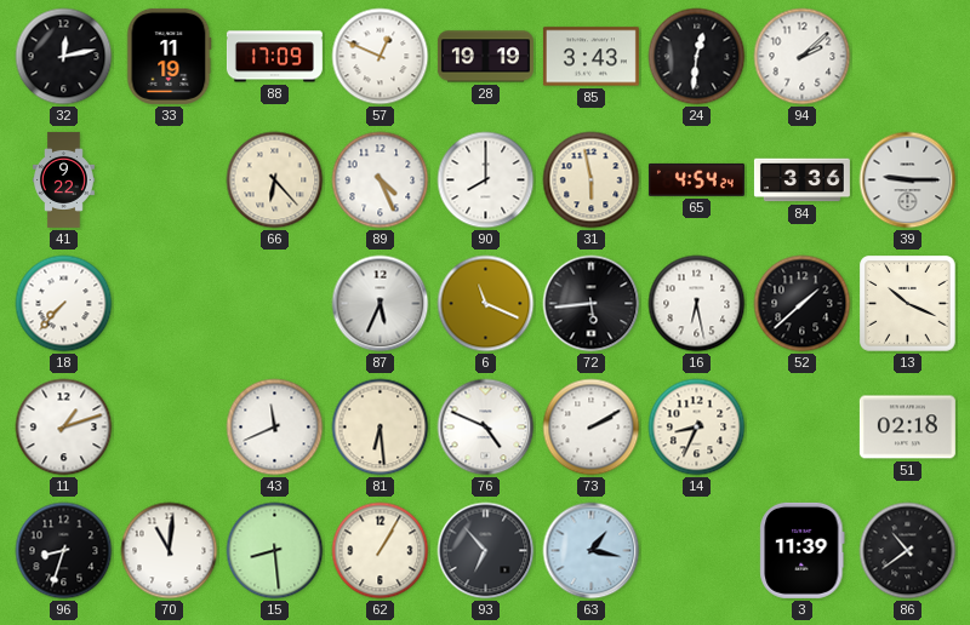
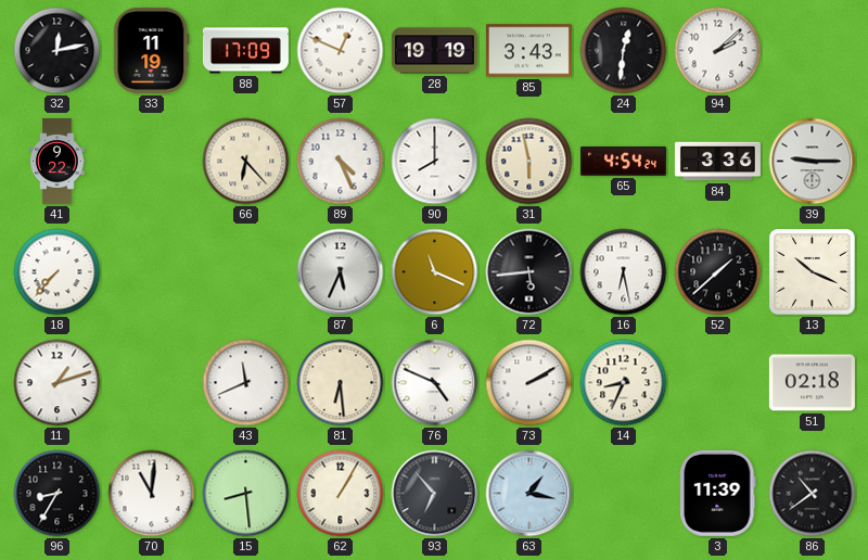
96: 8:33 -> 8:35
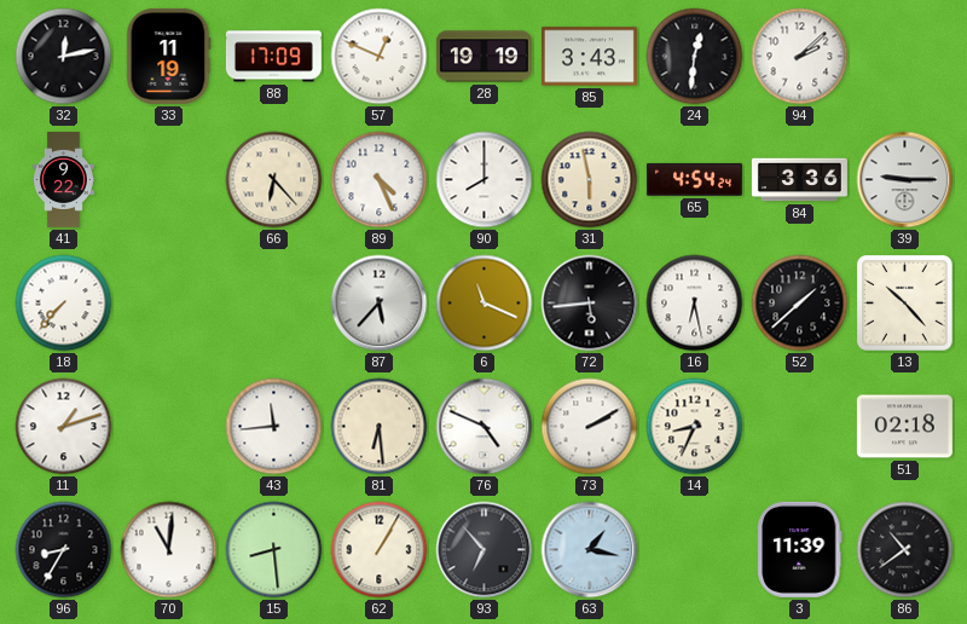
87: 5:34 -> 5:37
13: 10:19 -> 10:23
43: 11:41 -> 11:44
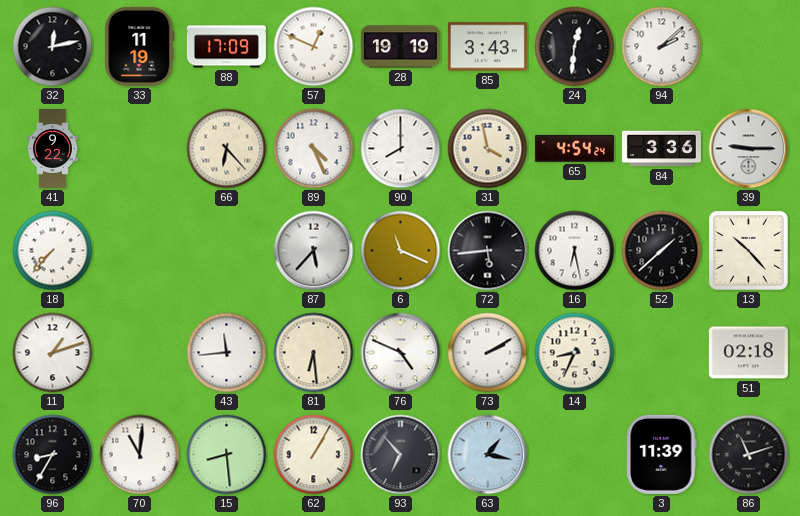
31: 5:58 -> 3:58
86: 10:39 -> 11:12
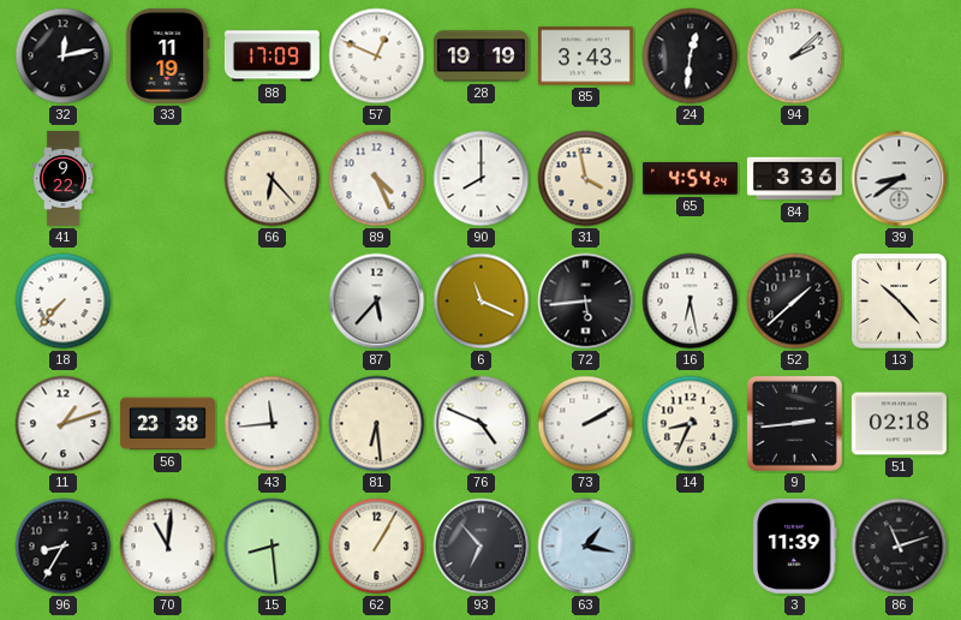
39: 9:15 -> 8:39
56: none -> 23:38
9: none -> 2:44
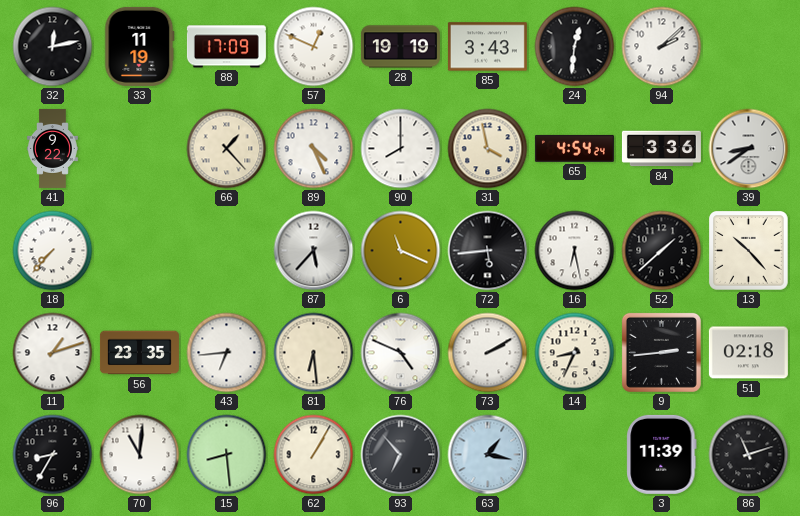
66: 6:23 -> 1:23
56: 23:38 -> 23:35
43: 11:44 -> 6:44
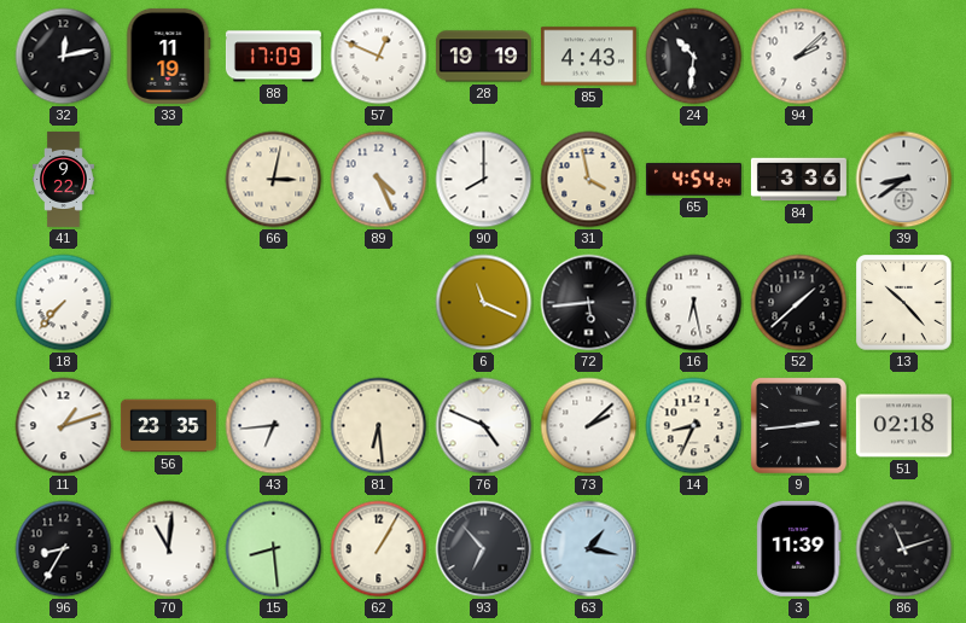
85: 3:43 -> 4:43
24: 12:31 -> 10:31
66: 1:23 -> 3:02
87: 5:37 -> none
73: 2:10 -> 2:08
